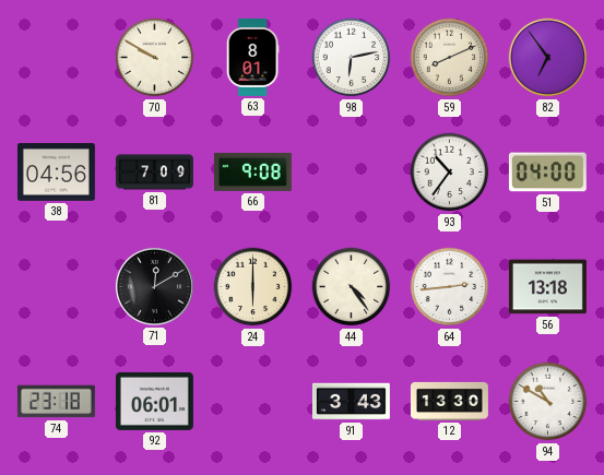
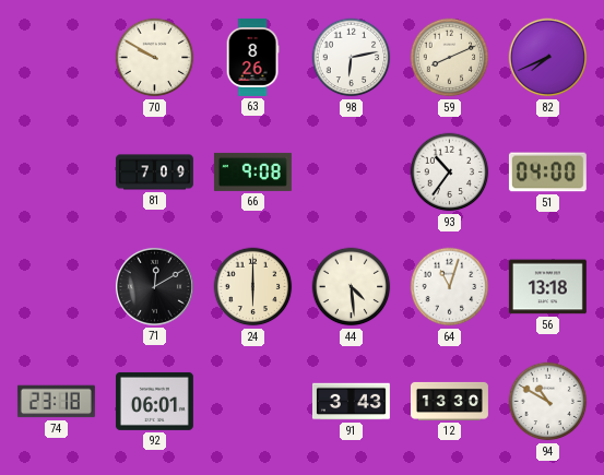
63: 8:01 -> 8:26
82: 6:54 -> 7:41
38: 04:56 -> none
44: 4:24 -> 4:29
64: 2:44 -> 11:03
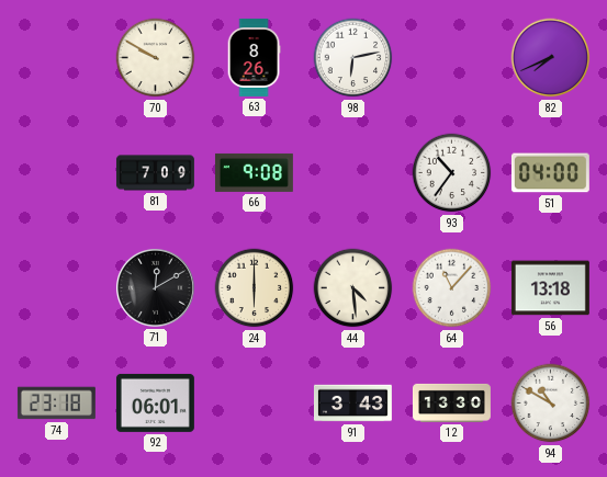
59: 8:11 -> none
64: 11:03 -> 11:07
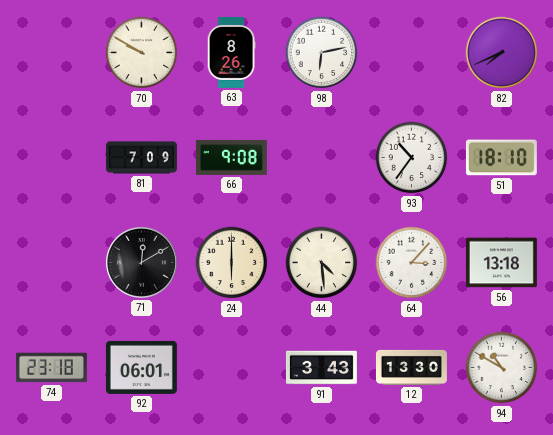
51: 04:00 -> 18:10
64: 11:07 -> 3:07
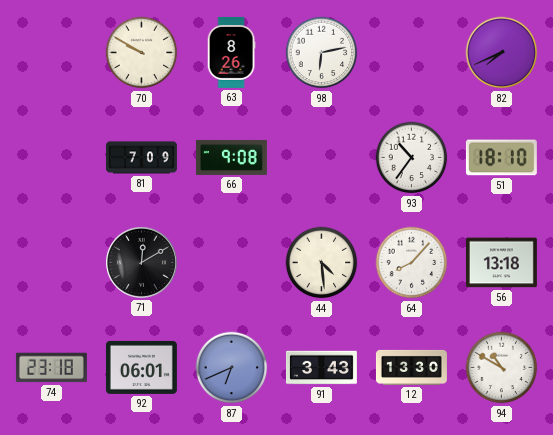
24: 6:00 -> none
64: 3:07 -> 8:07
87: none -> 6:41
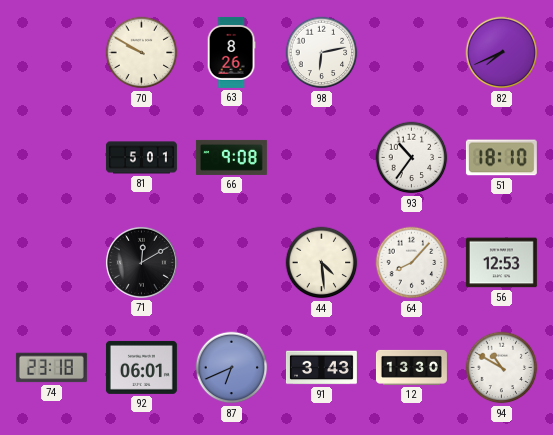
81: 7:09 -> 5:01
56: 13:18 -> 12:53
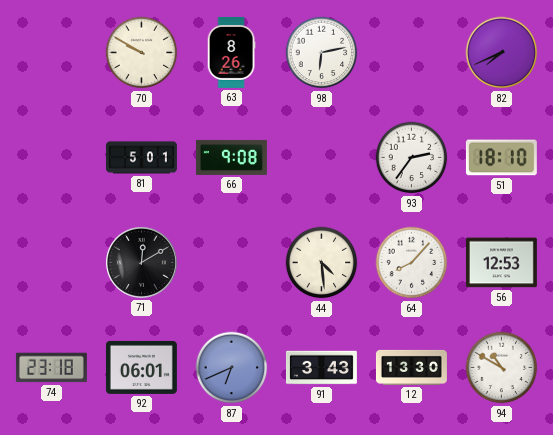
93: 10:36 -> 2:36
